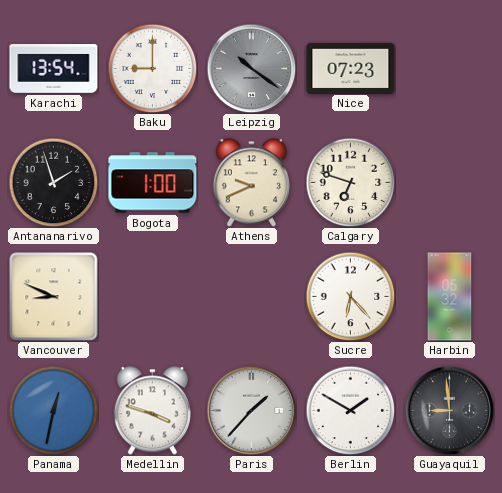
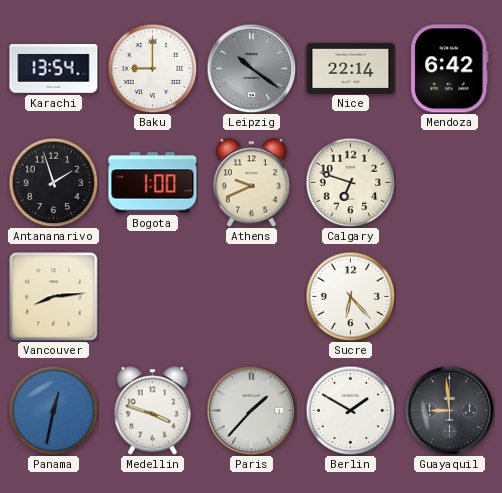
Nice: 07:23 -> 22:14
Mendoza: none -> 6:42
Vancouver: 8:49 -> 8:14
Harbin: 05:32 -> none
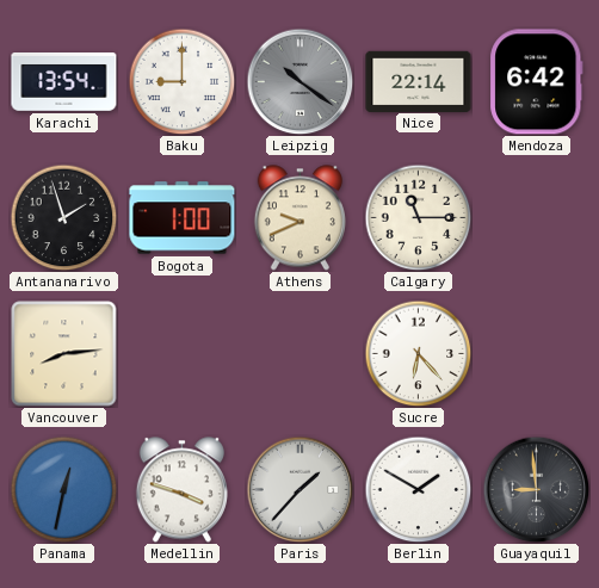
Calgary: 6:48 -> 11:15
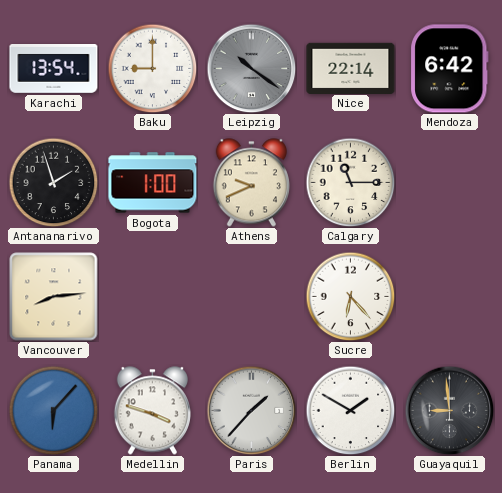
Panama: 12:32 -> 6:07
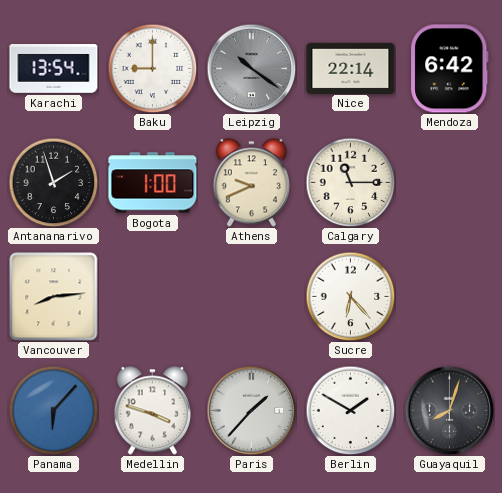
Guayaquil: 8:59 -> 8:03
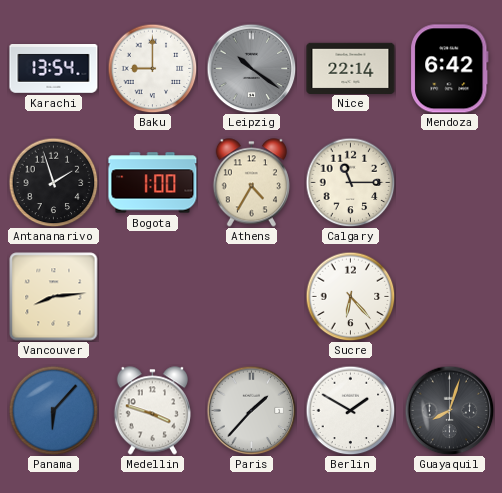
Athens: 9:41 -> 4:35
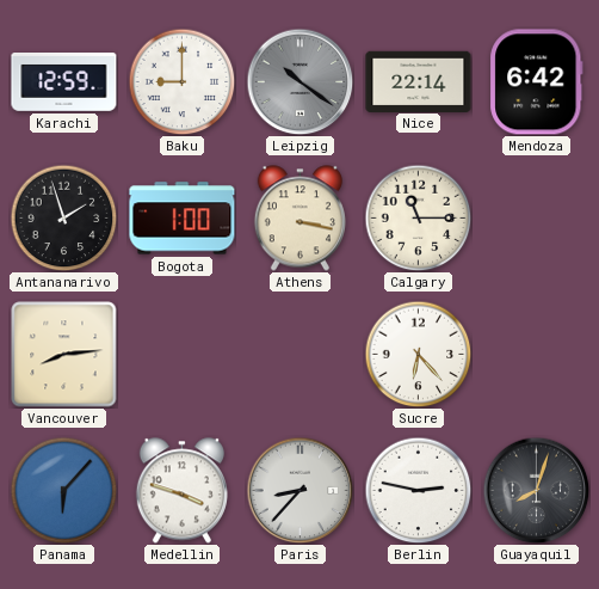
Karachi: 13:54 -> 12:59
Athens: 4:35 -> 3:17
Paris: 1:37 -> 8:37
Berlin: 1:50 -> 2:47
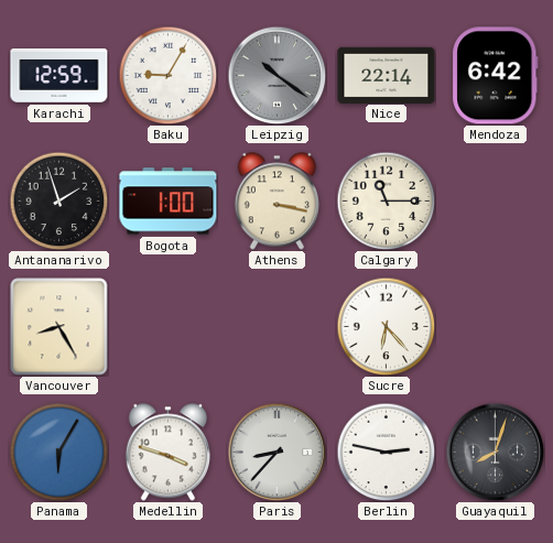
Baku: 9:00 -> 9:05
Vancouver: 8:14 -> 8:25
Panama: 6:07 -> 6:05
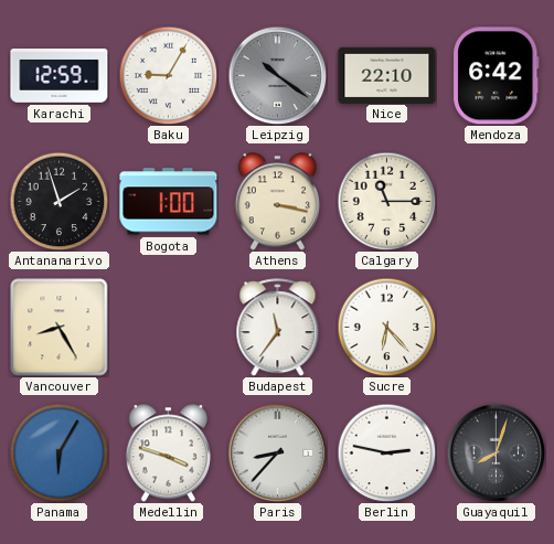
Nice: 22:14 -> 22:10
Budapest: none -> 11:36
